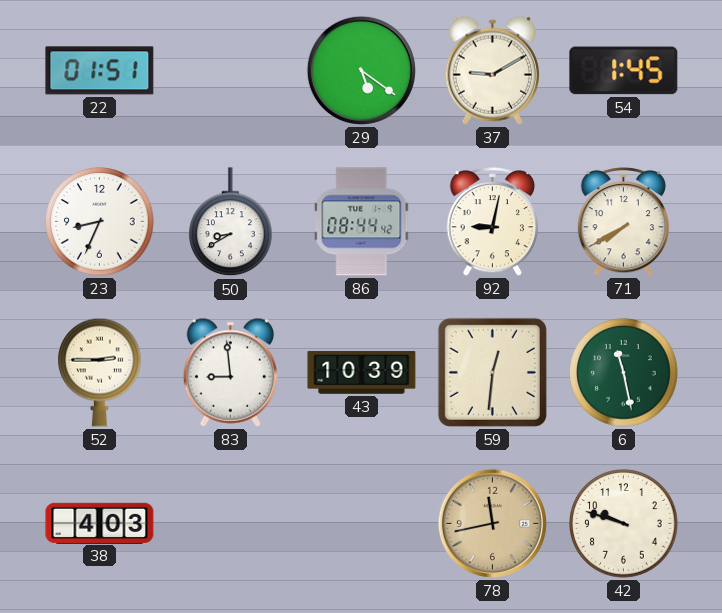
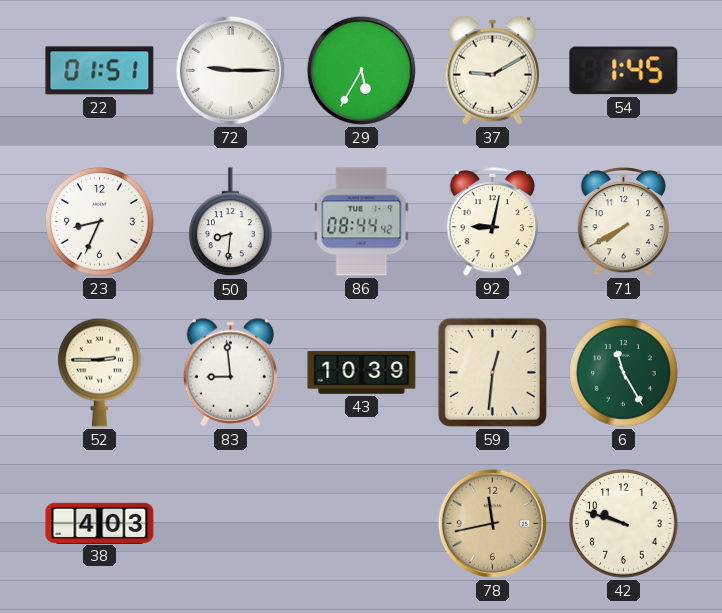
72: none -> 9:15
29: 5:21 -> 5:35
50: 8:40 -> 8:31
6: 11:28 -> 11:25
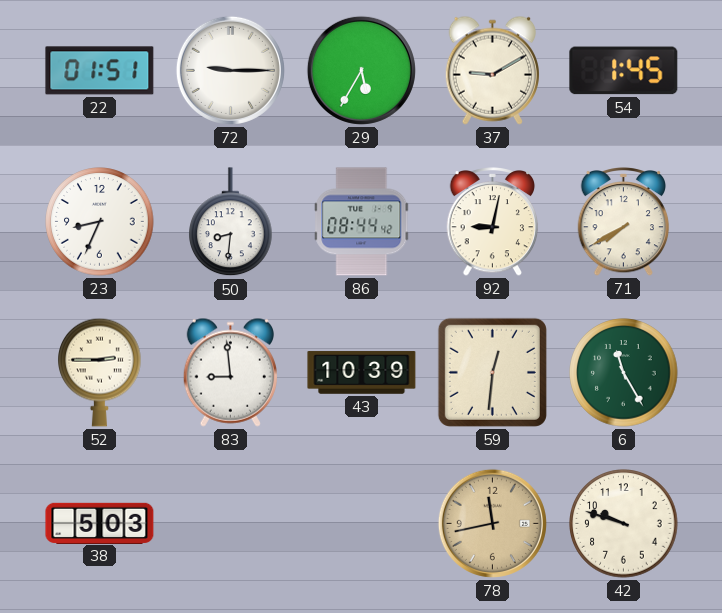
38: 4:03 -> 5:03
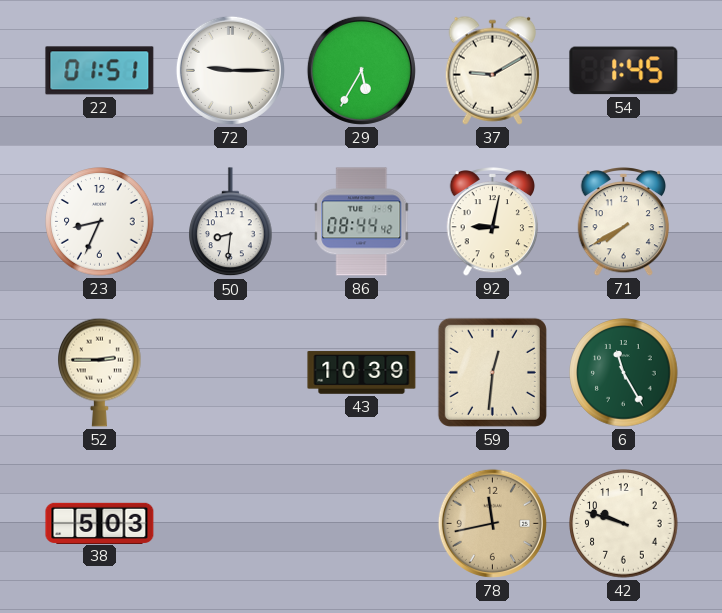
83: 8:59 -> none
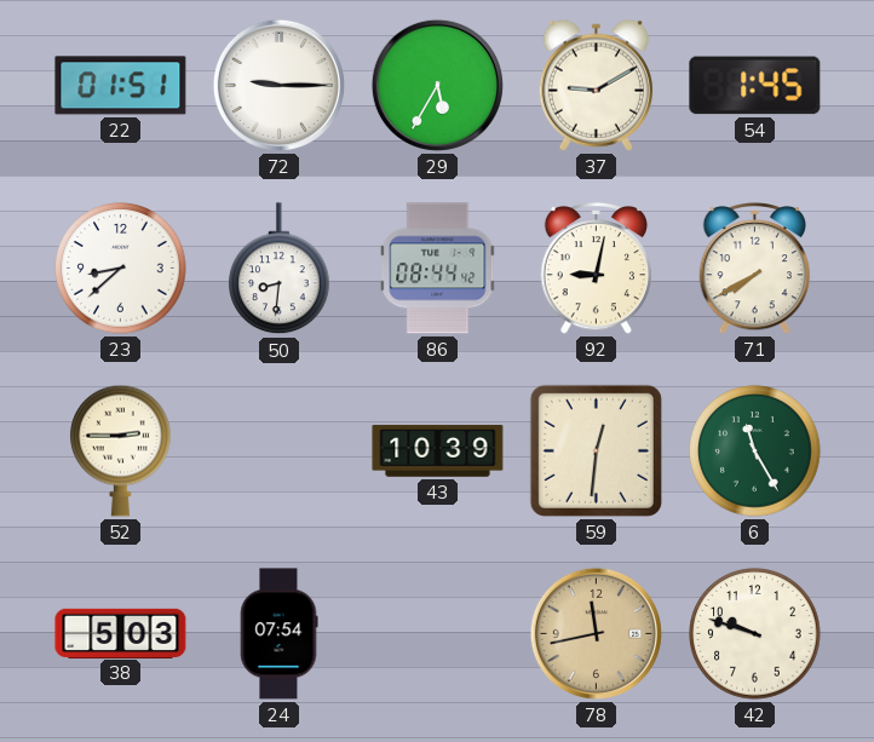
23: 8:34 -> 8:38
24: none -> 07:54
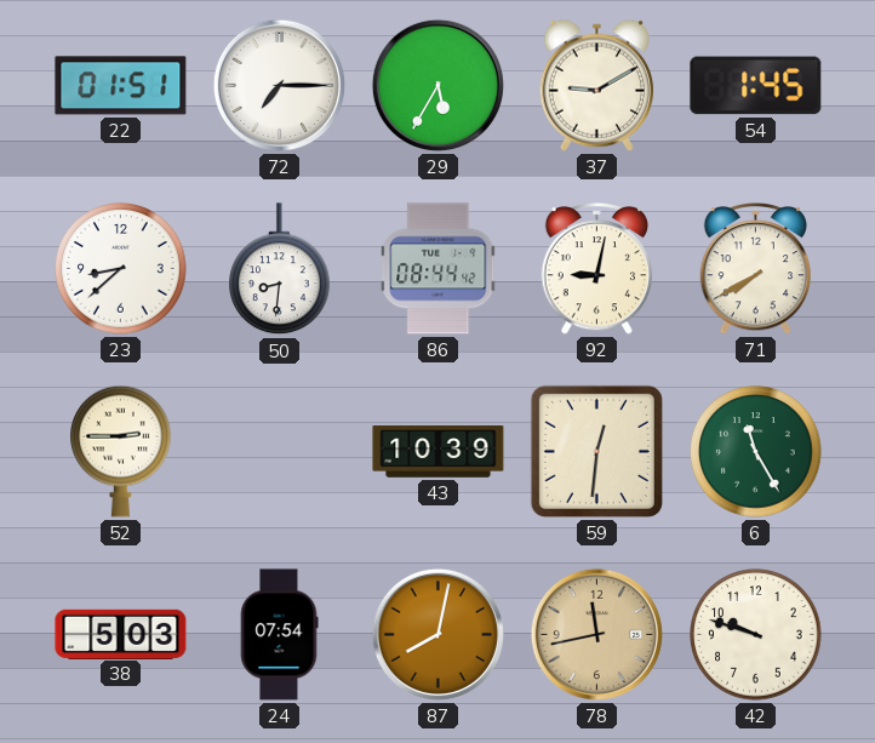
72: 9:15 -> 7:15
87: none -> 8:02
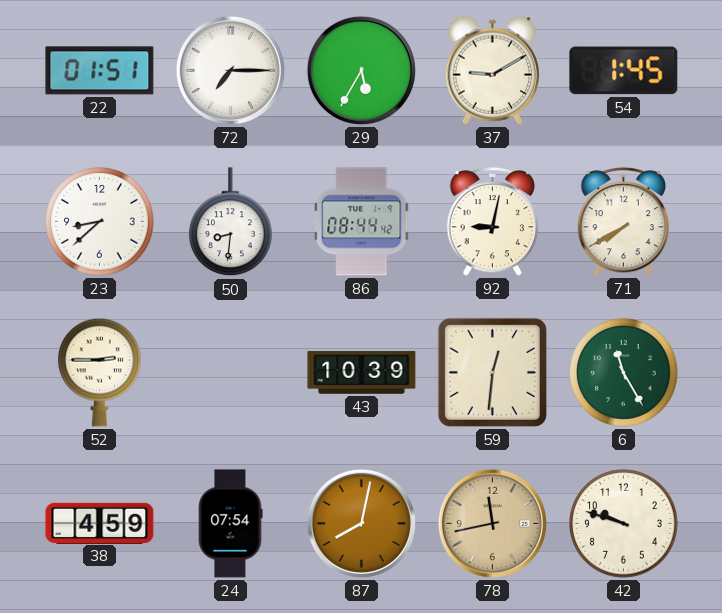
38: 5:03 -> 4:59
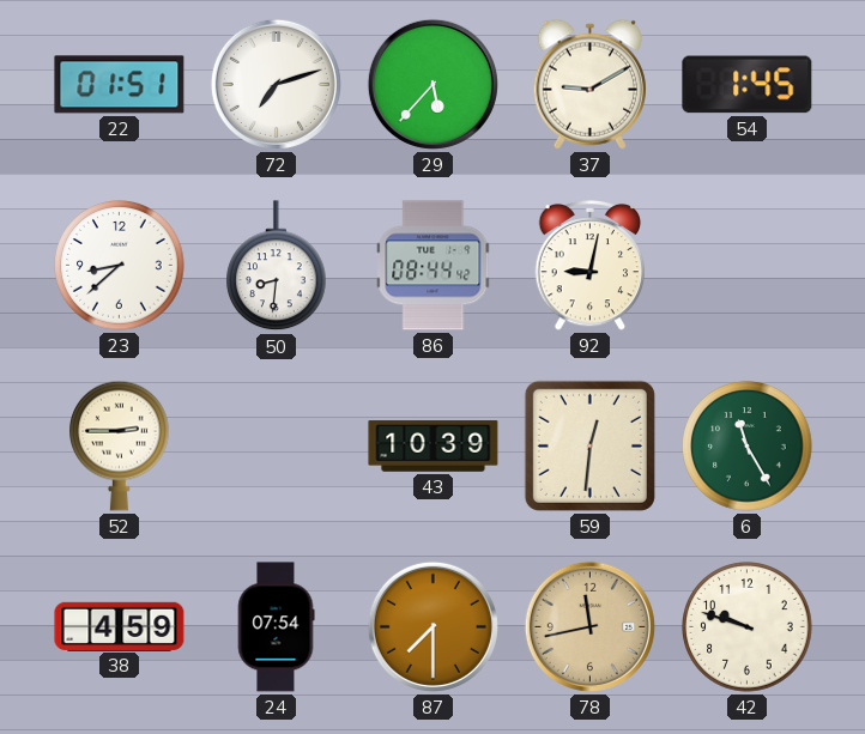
72: 7:15 -> 7:12
29: 5:35 -> 5:37
71: 7:40 -> none
87: 8:02 -> 7:30
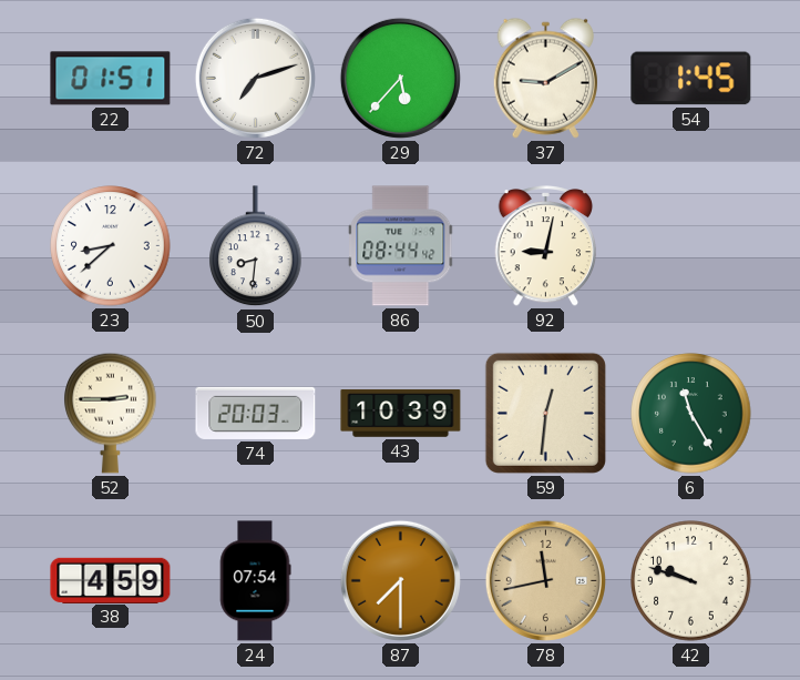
74: none -> 20:03
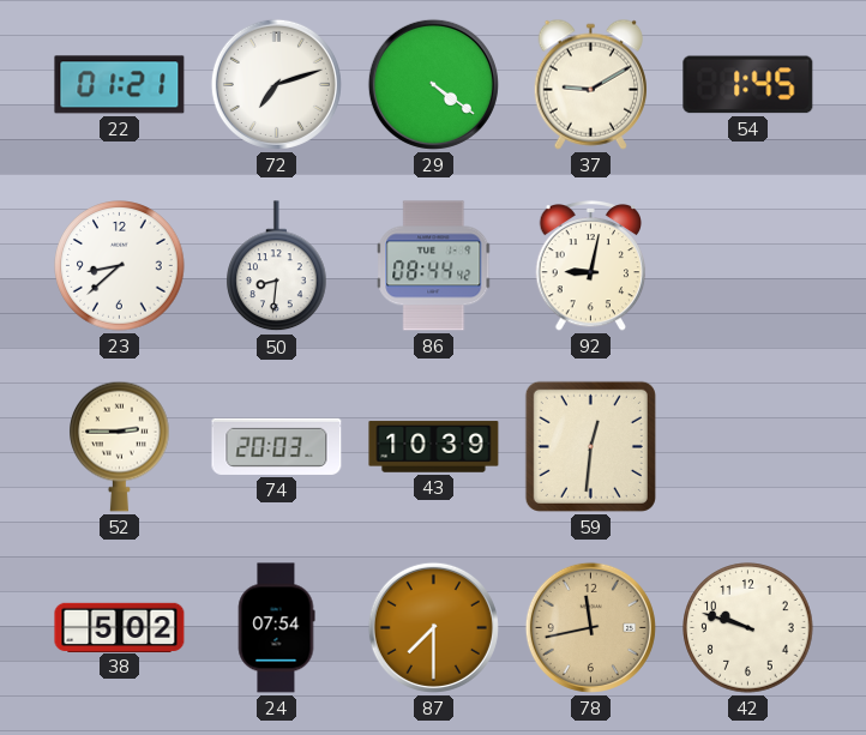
22: 01:51 -> 01:21
29: 5:37 -> 4:21
6: 11:25 -> none
38: 4:59 -> 5:02
